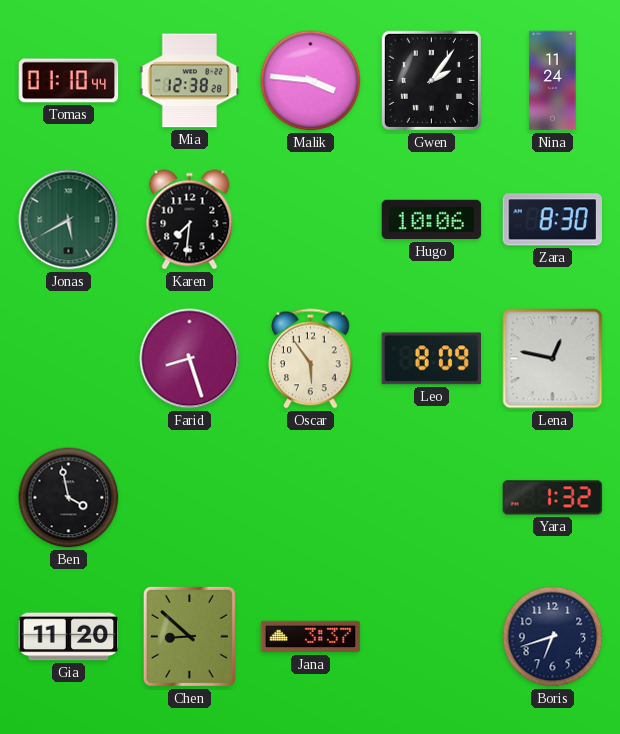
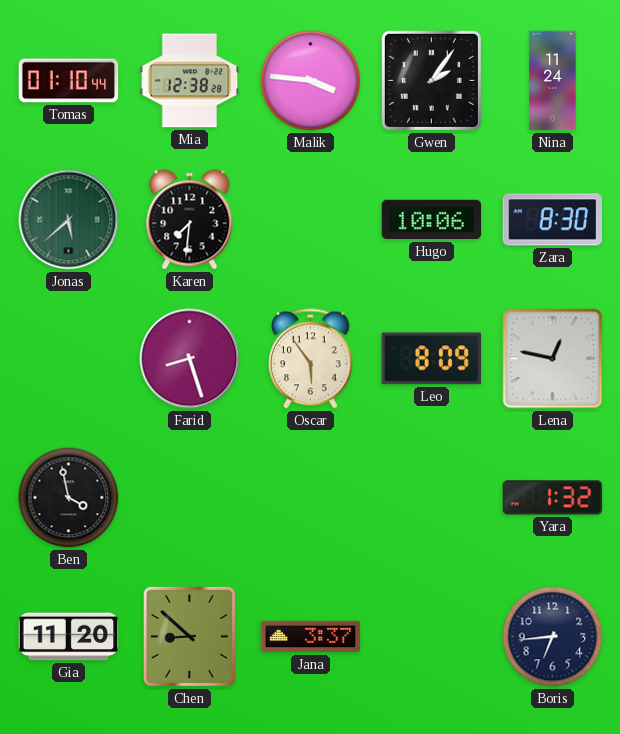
Jonas: 5:40 -> 5:38
Boris: 6:42 -> 6:44
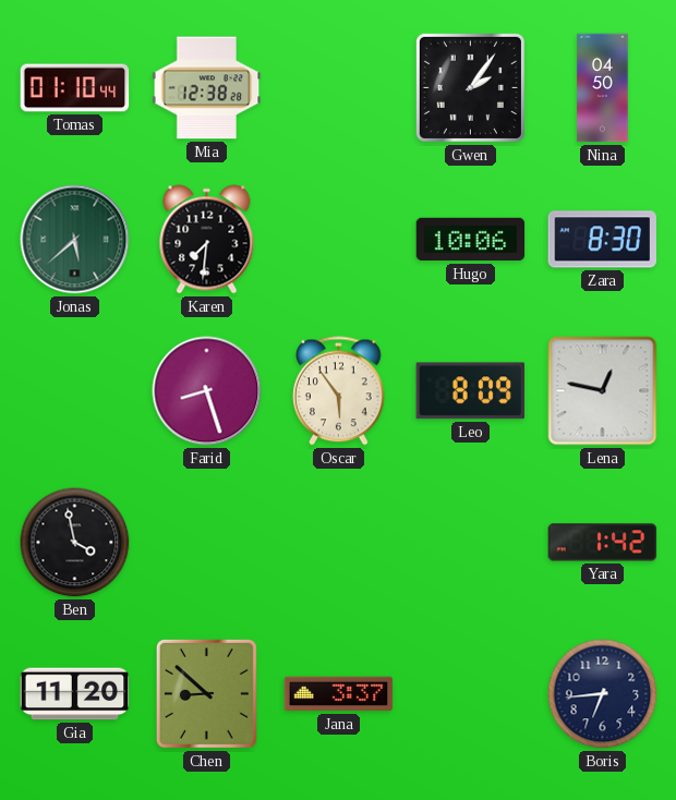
Malik: 3:46 -> none
Nina: 11:24 -> 04:50
Yara: 1:32 -> 1:42
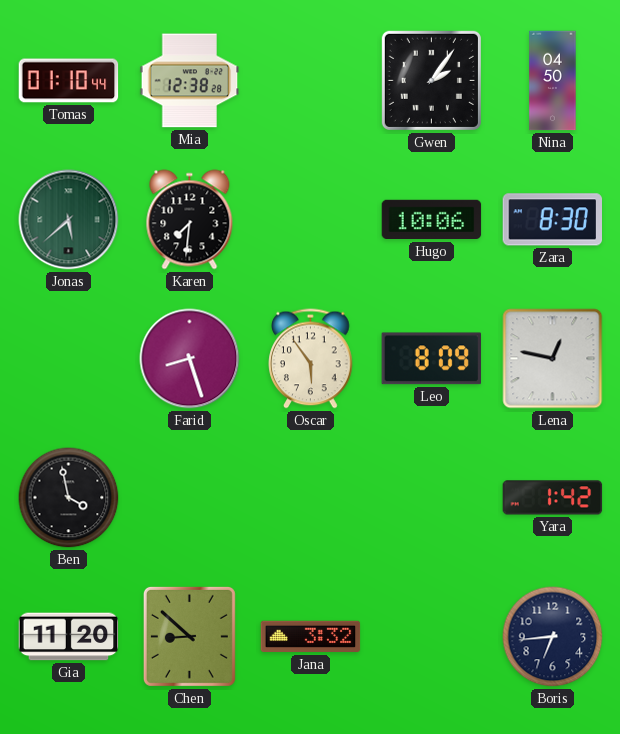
Jana: 3:37 -> 3:32
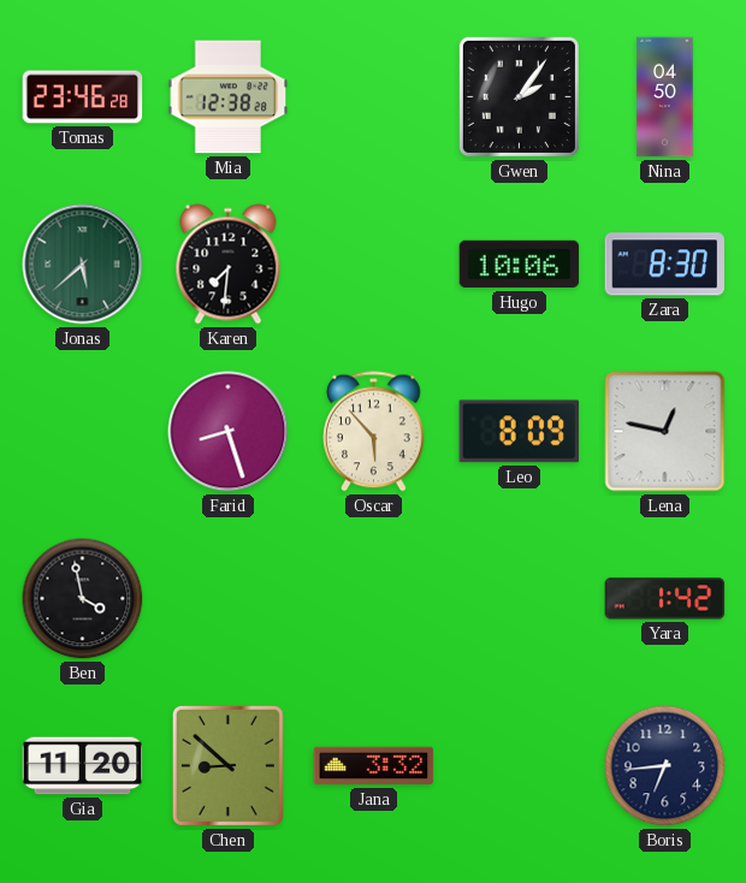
Tomas: 01:10 -> 23:46
Oscar: 5:54 -> 5:53
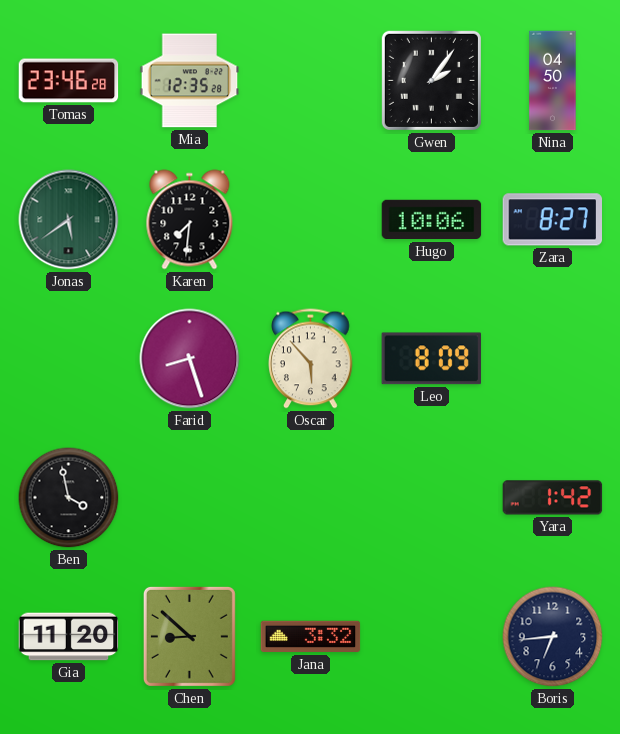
Mia: 12:38 -> 12:35
Jonas: 5:38 -> 5:39
Zara: 8:30 -> 8:27
Lena: 12:47 -> none
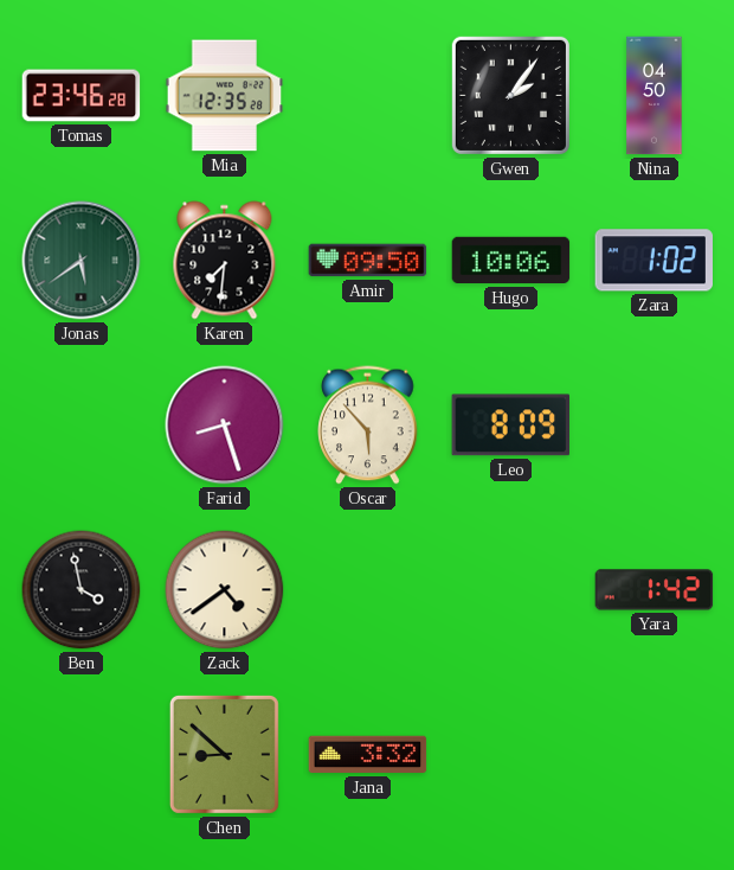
Amir: none -> 09:50
Zara: 8:27 -> 1:02
Zack: none -> 4:39
Gia: 11:20 -> none
Boris: 6:44 -> none
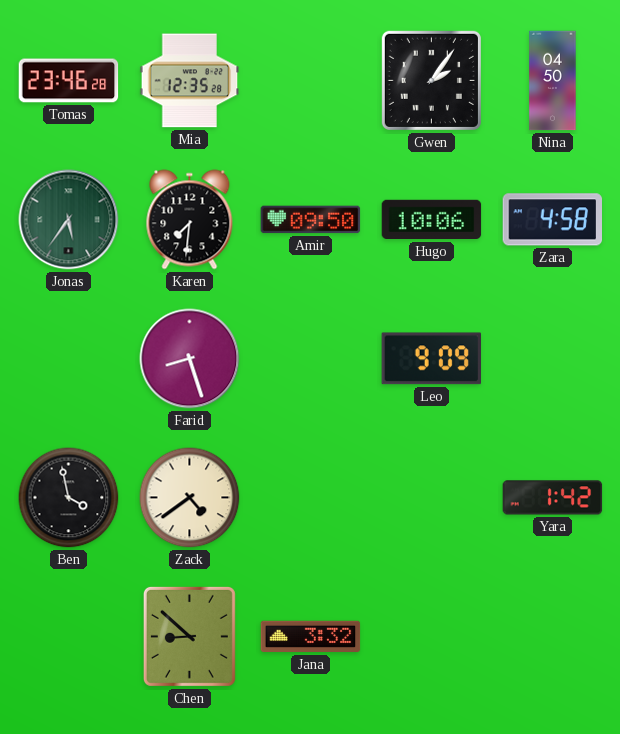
Jonas: 5:39 -> 5:36
Zara: 1:02 -> 4:58
Oscar: 5:53 -> none
Leo: 8:09 -> 9:09
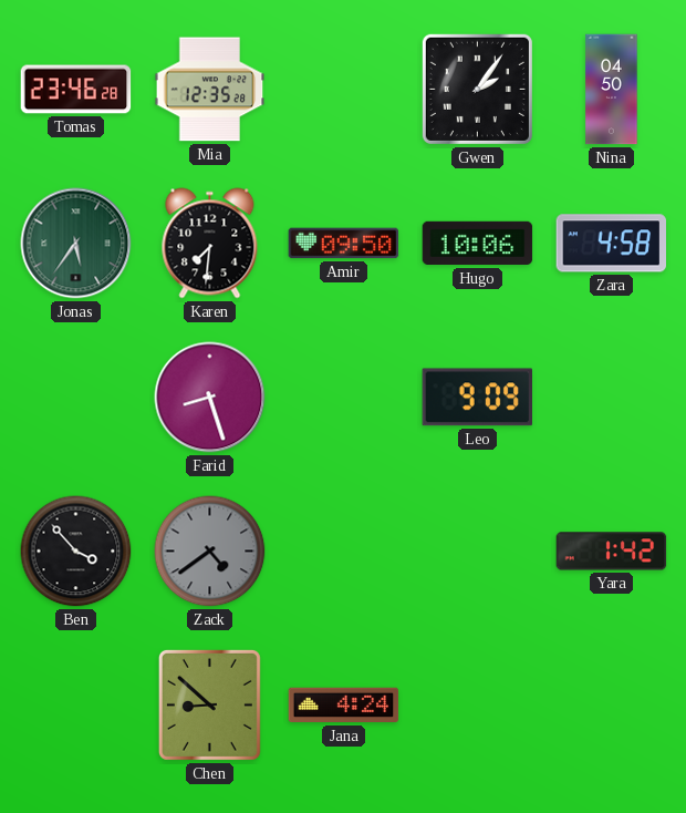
Ben: 3:58 -> 3:53
Zack dial: cream -> grey
Jana: 3:32 -> 4:24
